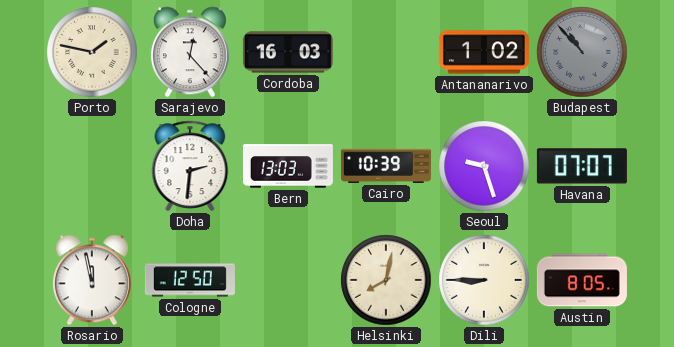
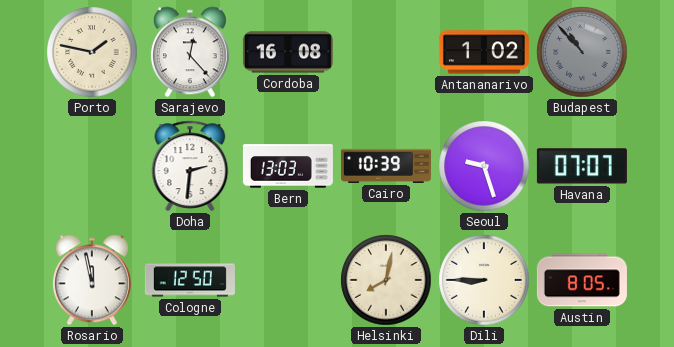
Cordoba: 16:03 -> 16:08
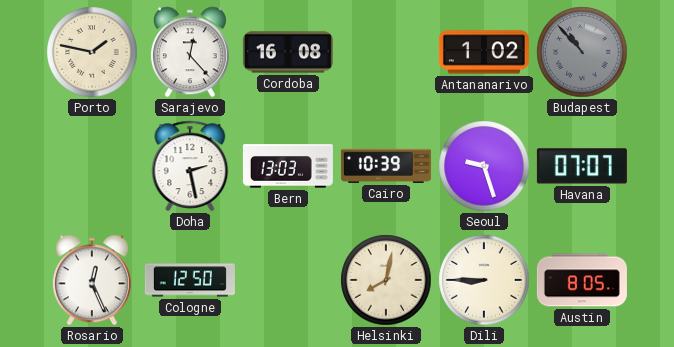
Doha: 2:31 -> 2:28
Rosario: 11:58 -> 12:26
